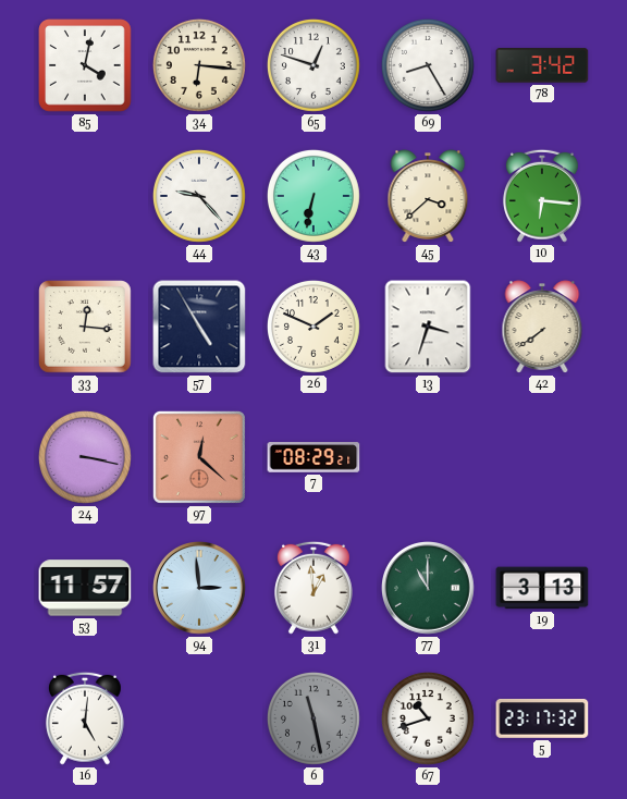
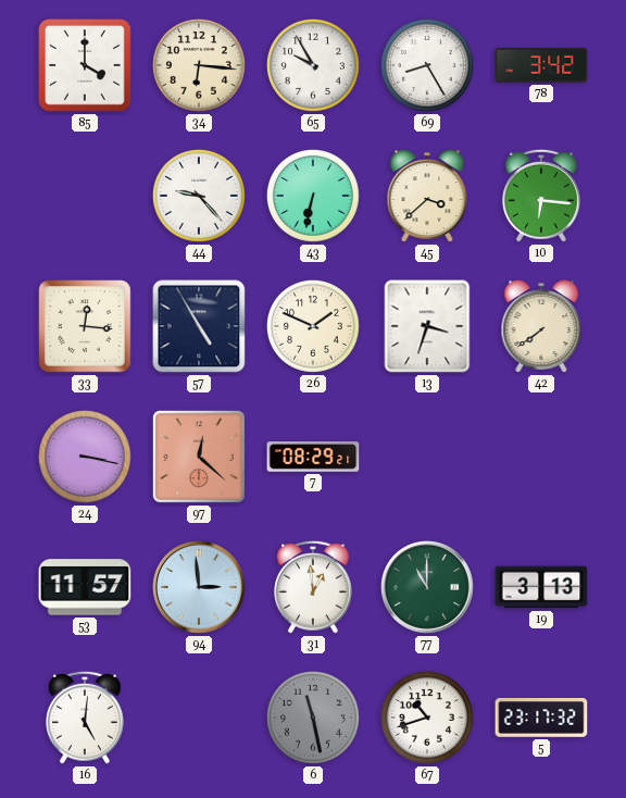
85: 4:02 -> 4:00
65: 12:48 -> 9:55
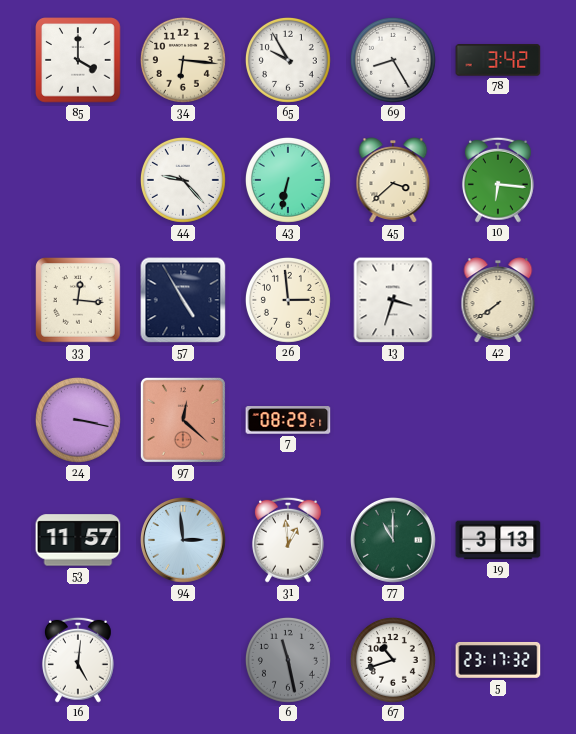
26: 1:49 -> 2:59
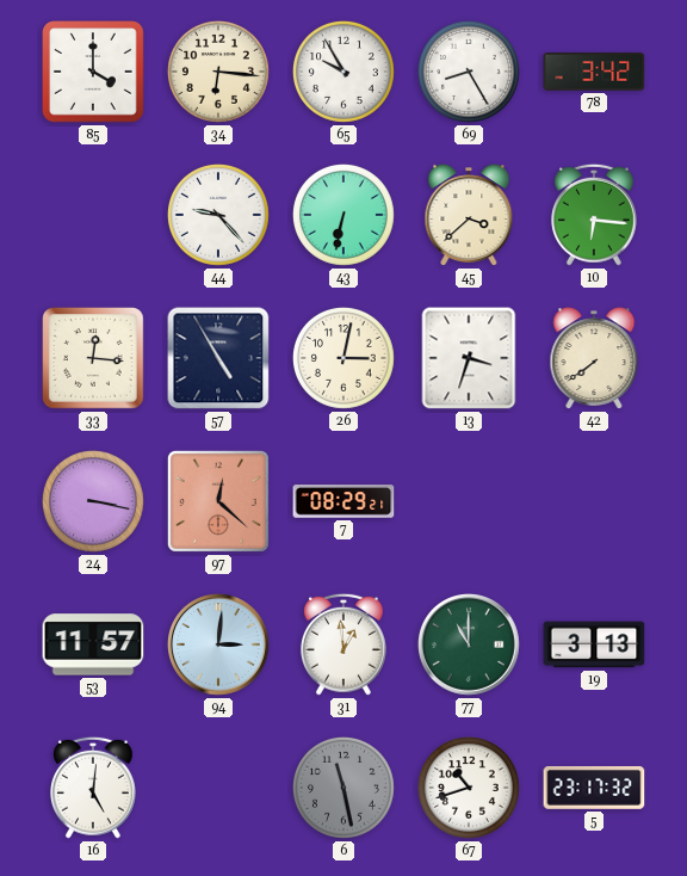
26: 2:59 -> 3:02
94: 2:59 -> 3:01
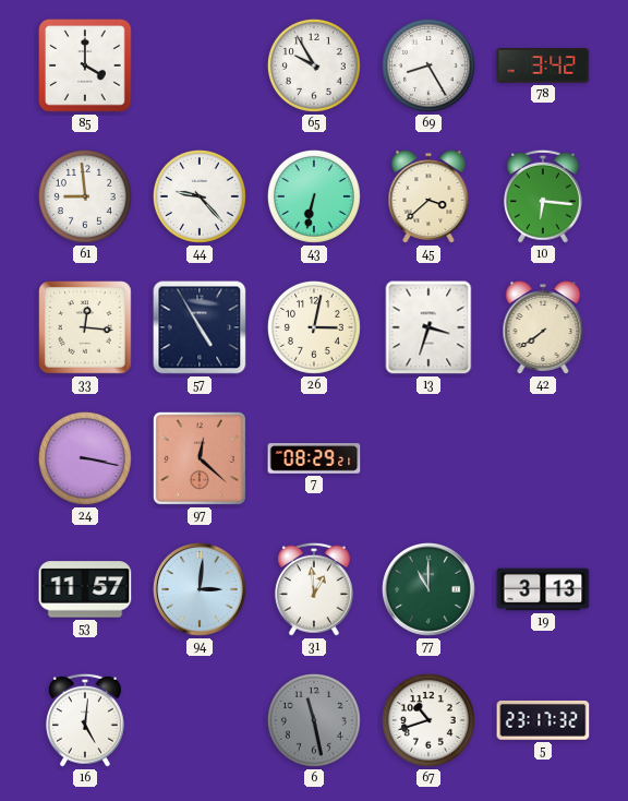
34: 6:16 -> none
61: none -> 8:59
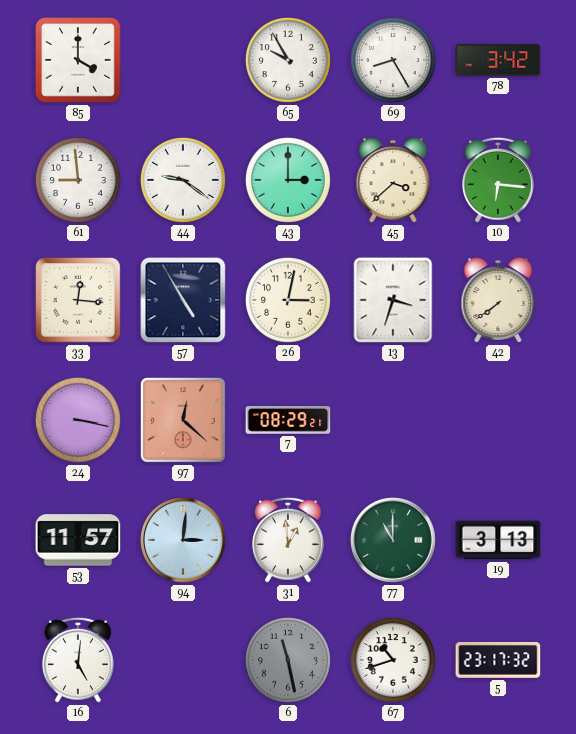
44: 9:23 -> 9:21
43: 6:32 -> 3:00
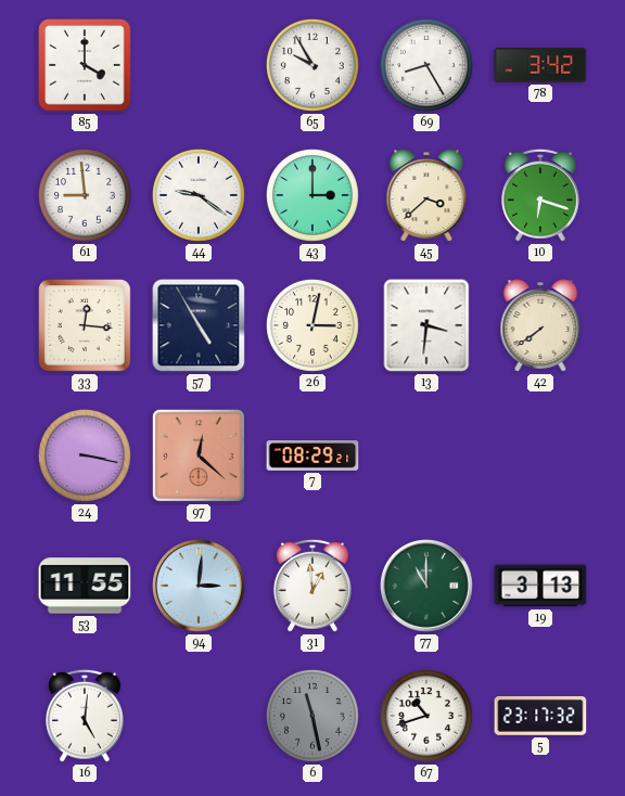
10: 6:16 -> 6:18
13: 3:33 -> 3:31
53: 11:57 -> 11:55
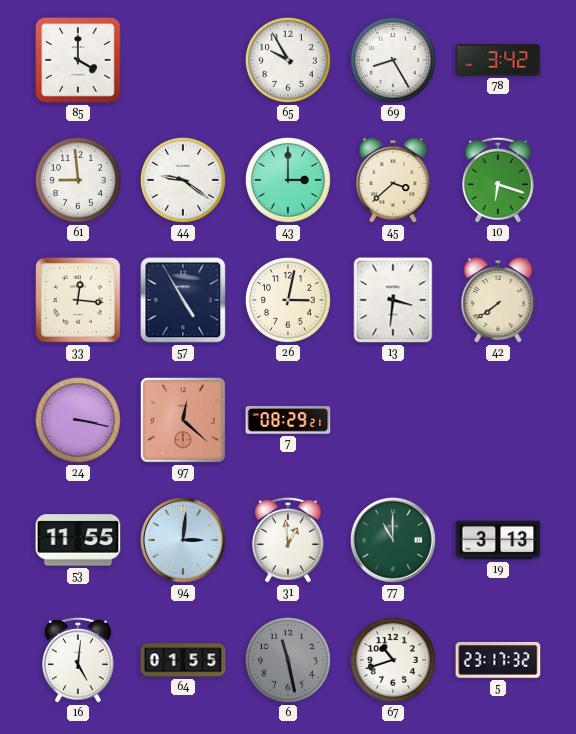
64: none -> 01:55
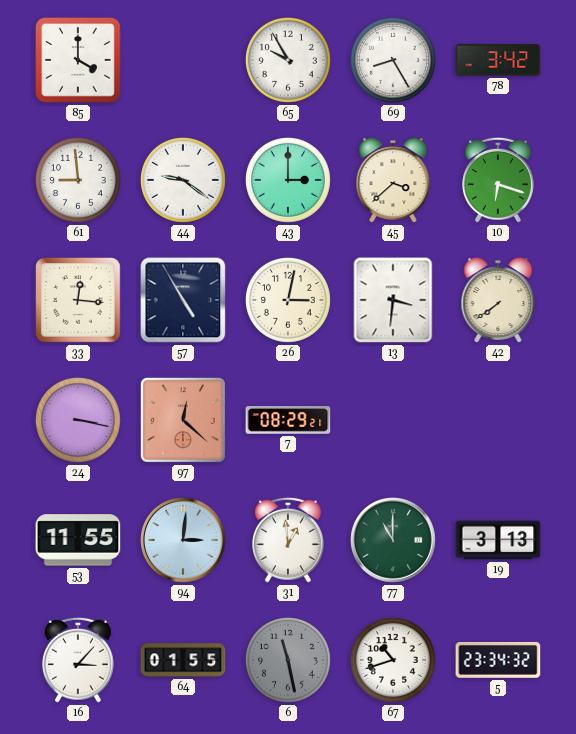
16: 5:01 -> 3:07
5: 23:17 -> 23:34
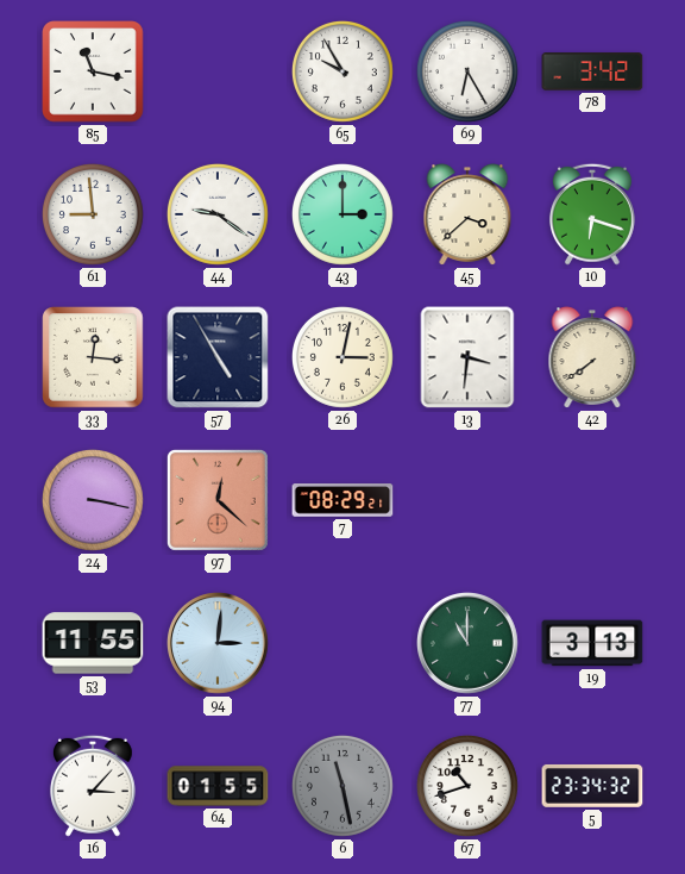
85: 4:00 -> 11:17
69: 8:25 -> 6:25
31: 12:59 -> none
